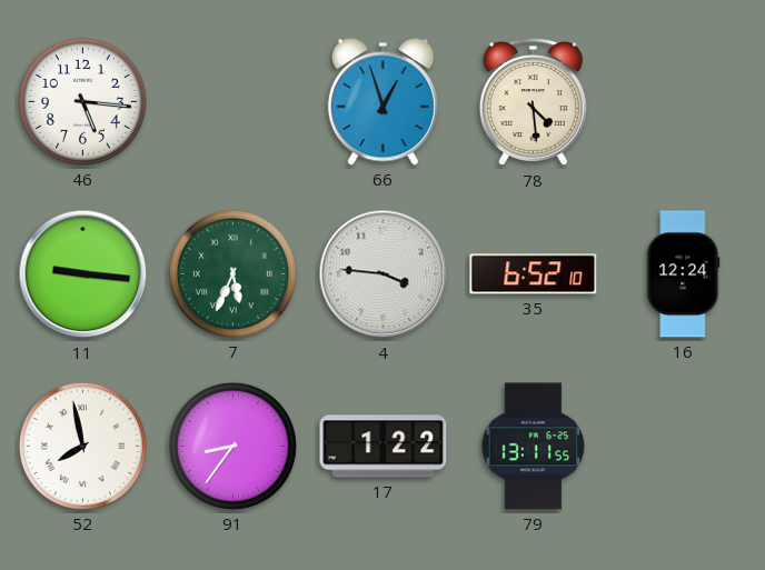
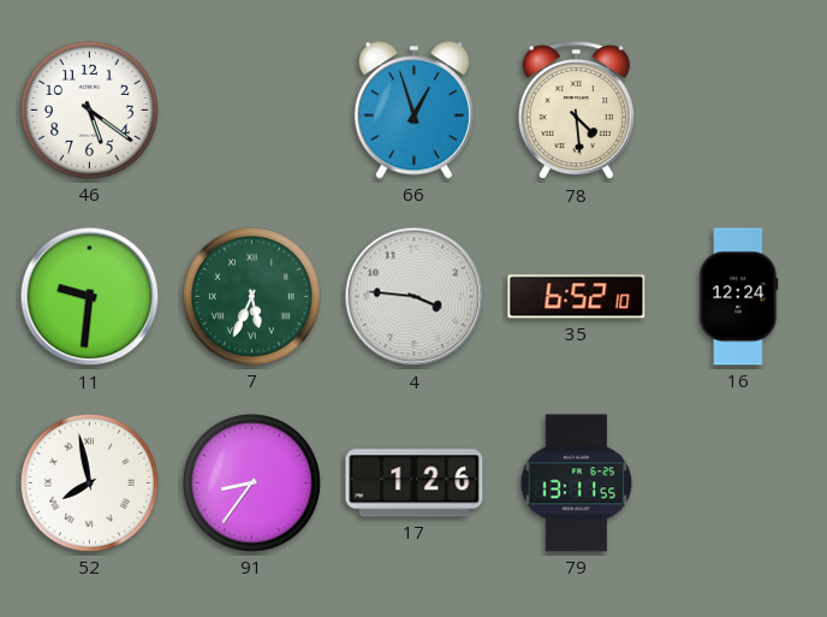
46: 5:16 -> 5:21
11: 9:16 -> 9:31
17: 1:22 -> 1:26
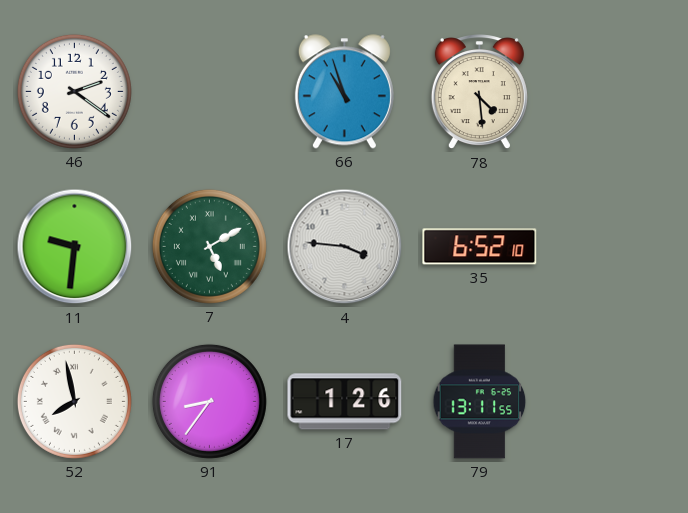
46: 5:21 -> 2:21
66: 12:57 -> 10:57
7: 5:34 -> 5:10
16: 12:24 -> none
